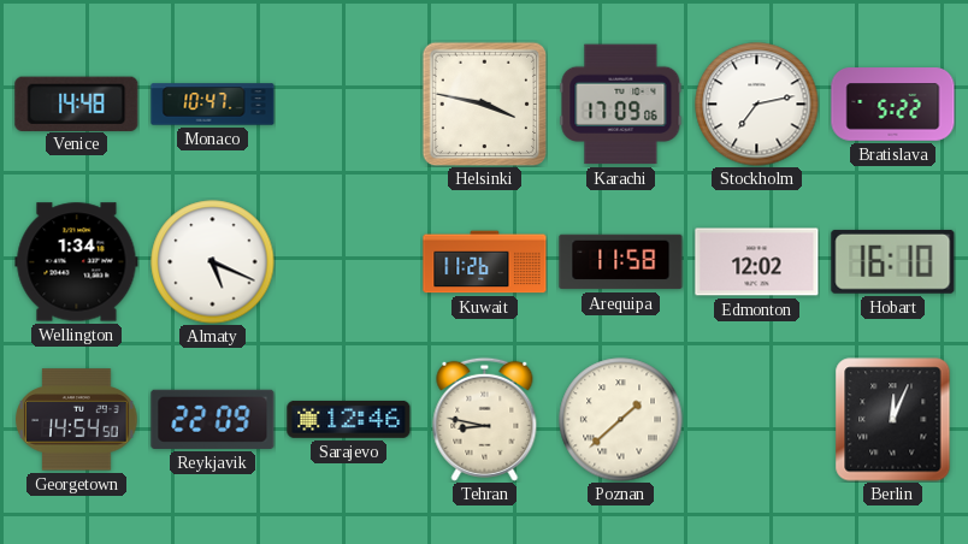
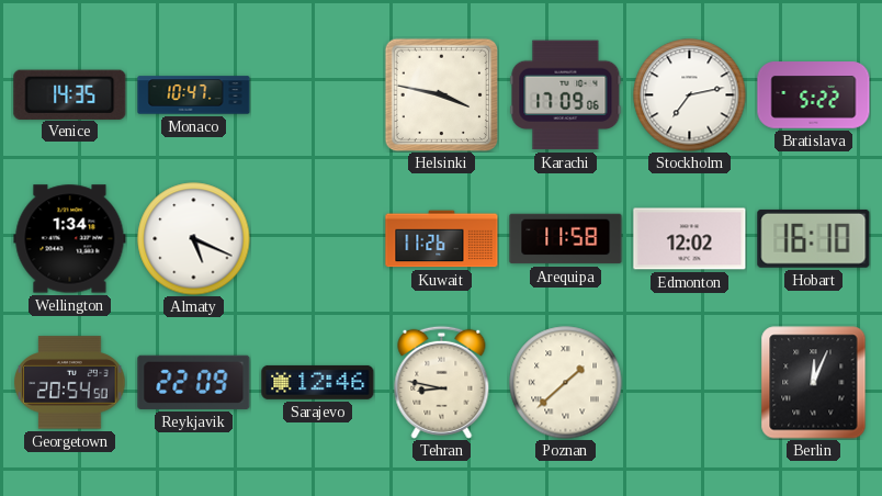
Venice: 14:48 -> 14:35
Georgetown: 14:54 -> 20:54
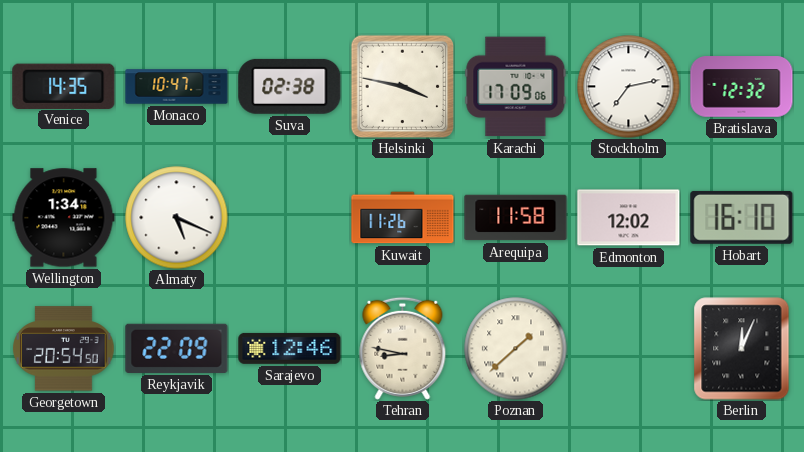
Suva: none -> 02:38
Bratislava: 5:22 -> 12:32
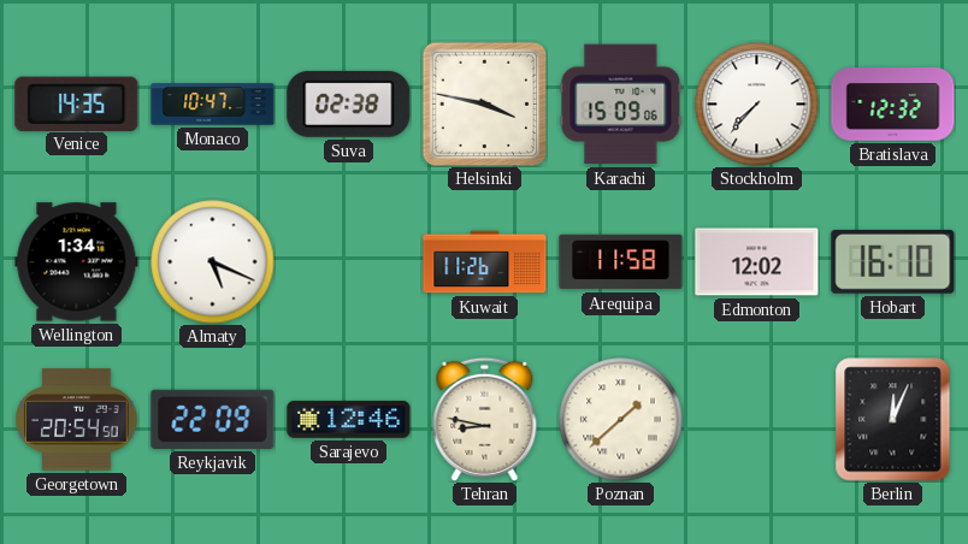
Karachi: 17:09 -> 15:09
Stockholm: 7:13 -> 7:37
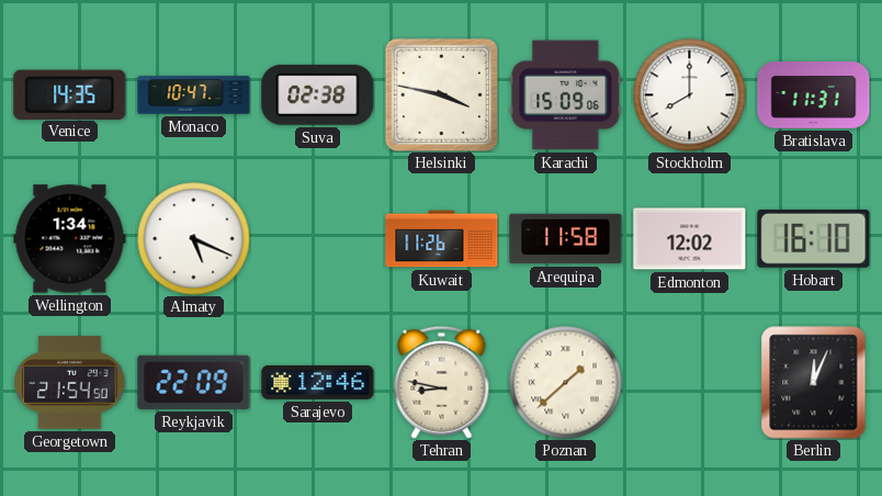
Stockholm: 7:37 -> 8:00
Bratislava: 12:32 -> 11:31
Georgetown: 20:54 -> 21:54
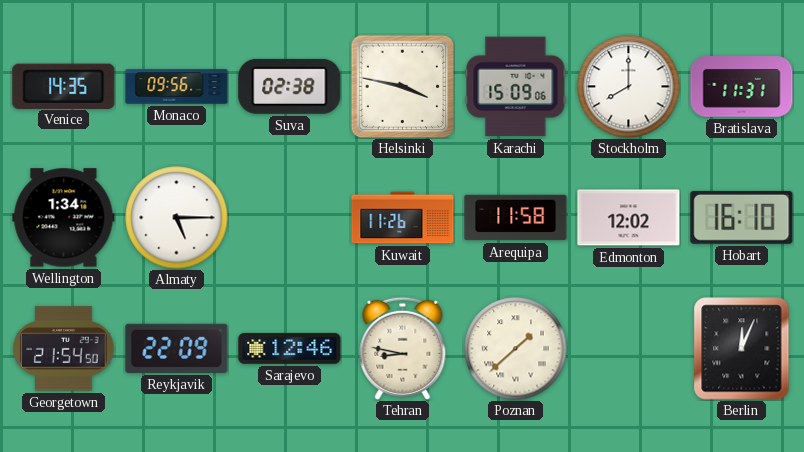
Monaco: 10:47 -> 09:56
Almaty: 5:19 -> 5:15
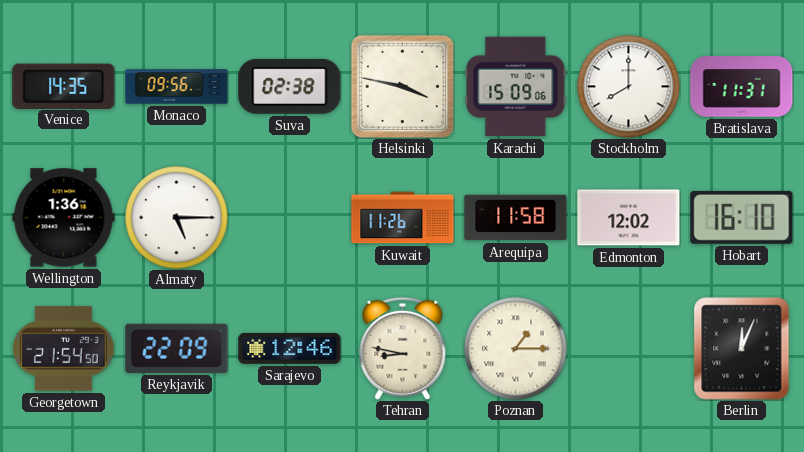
Wellington: 1:34 -> 1:36
Poznan: 1:38 -> 1:15
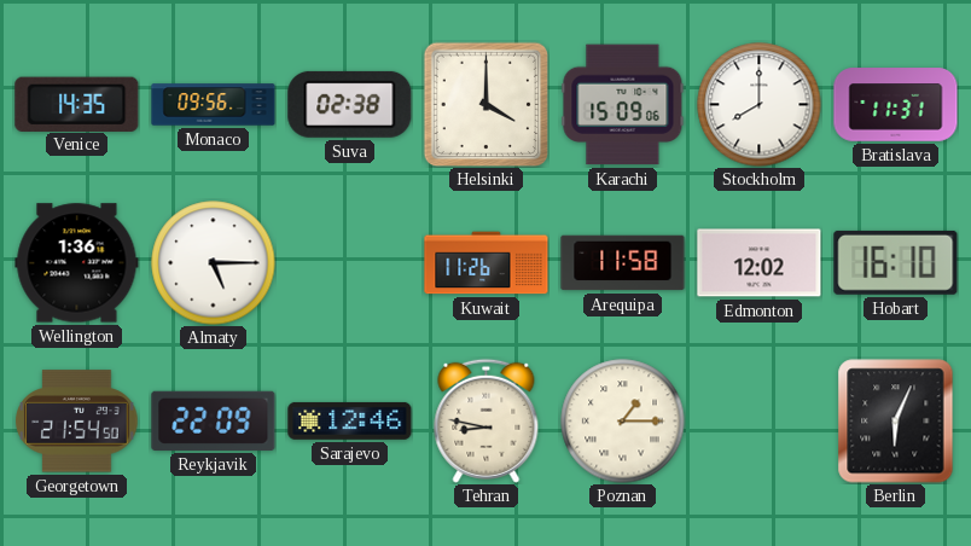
Helsinki: 3:47 -> 4:00
Berlin: 12:04 -> 6:04
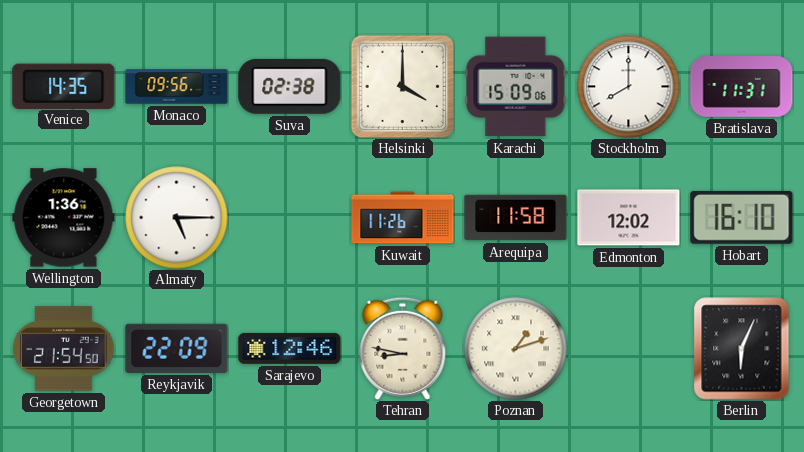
Poznan: 1:15 -> 1:12
